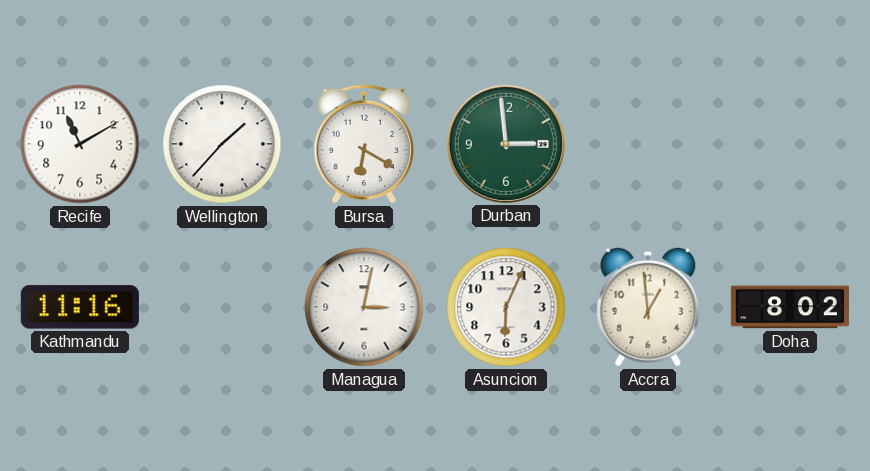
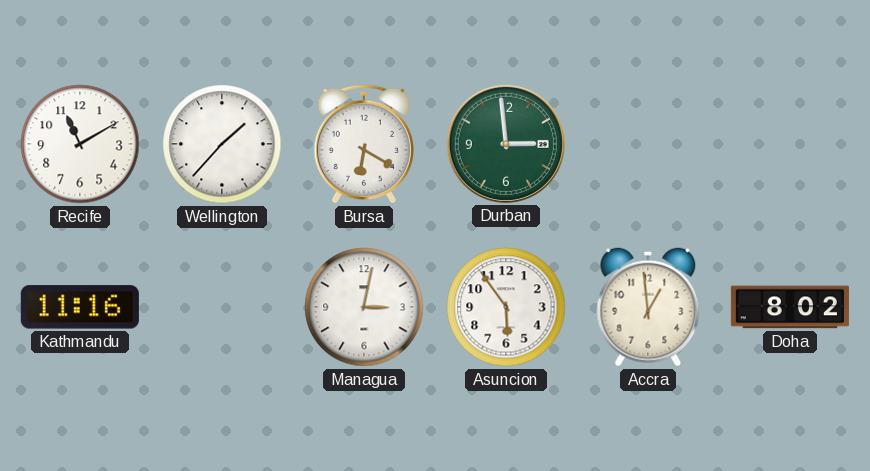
Asuncion: 6:04 -> 5:54
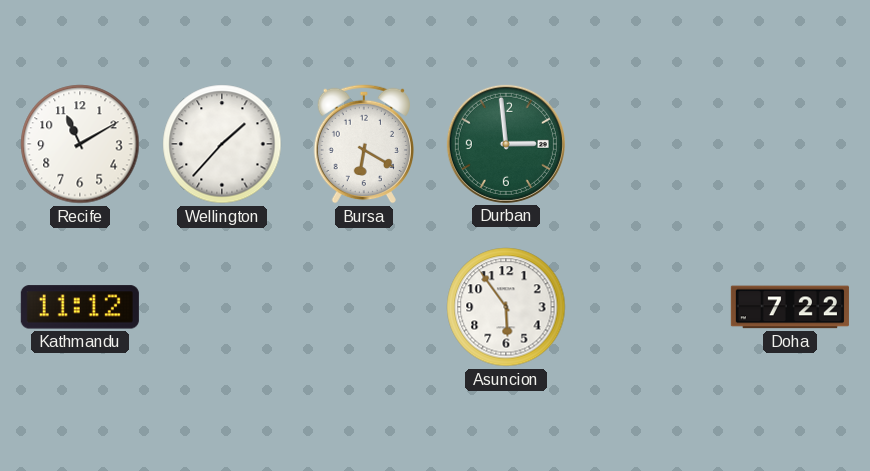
Kathmandu: 11:16 -> 11:12
Managua: 3:02 -> none
Accra: 12:59 -> none
Doha: 8:02 -> 7:22
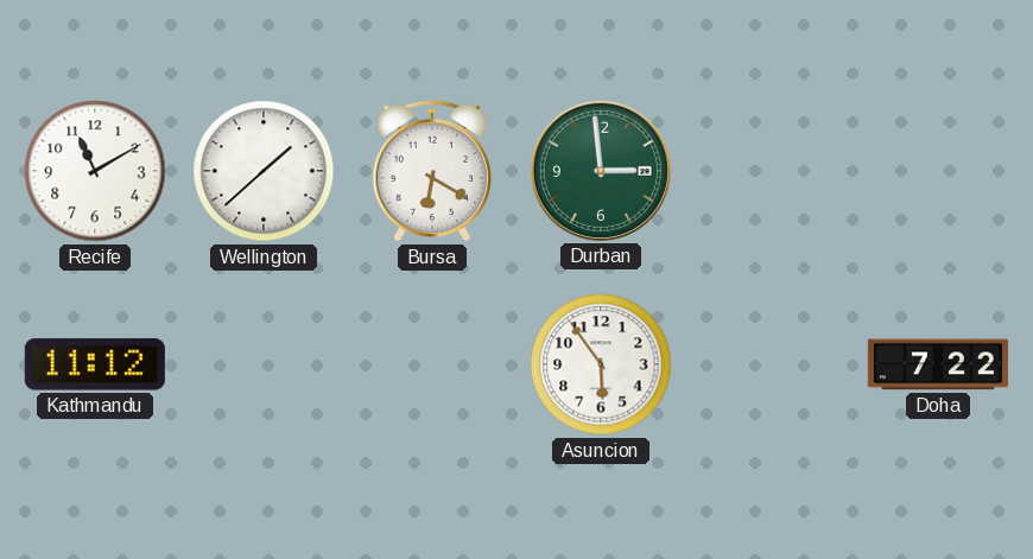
Wellington: 1:37 -> 1:38
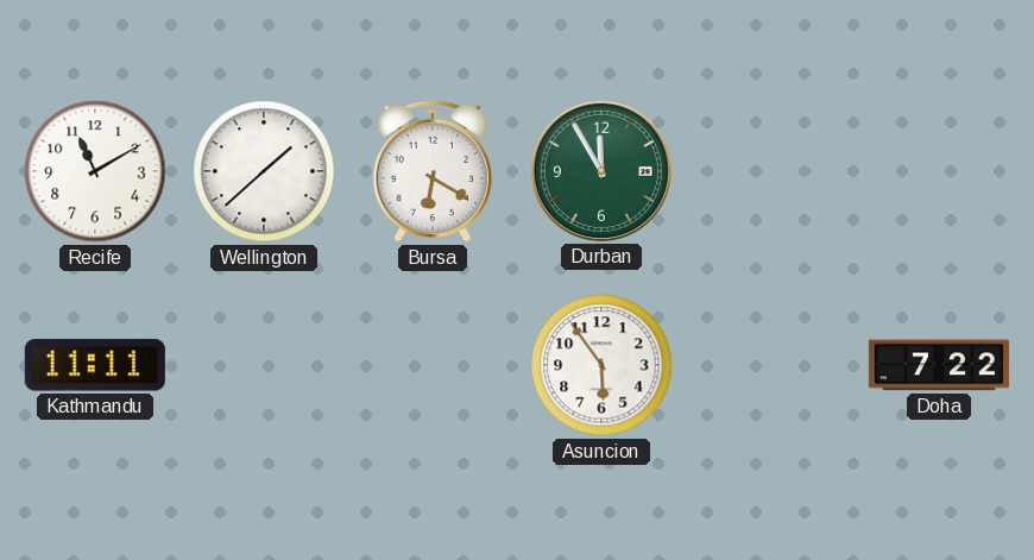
Durban: 2:59 -> 11:55
Kathmandu: 11:12 -> 11:11
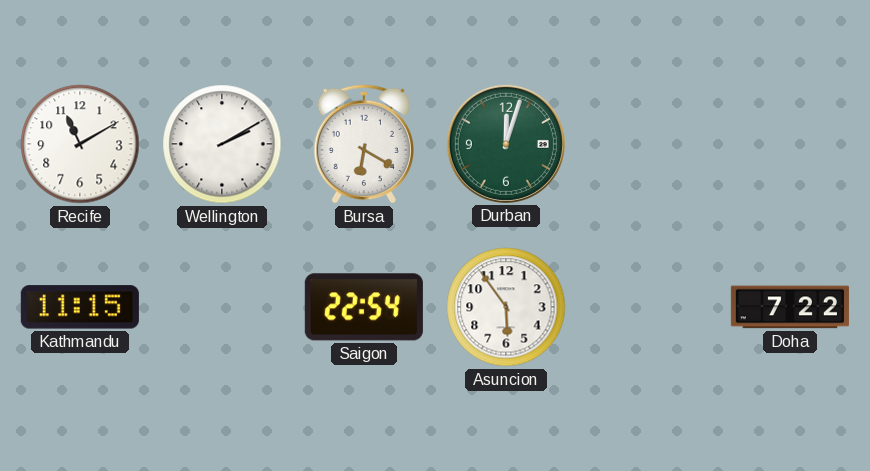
Wellington: 1:38 -> 2:10
Durban: 11:55 -> 12:03
Kathmandu: 11:11 -> 11:15
Saigon: none -> 22:54
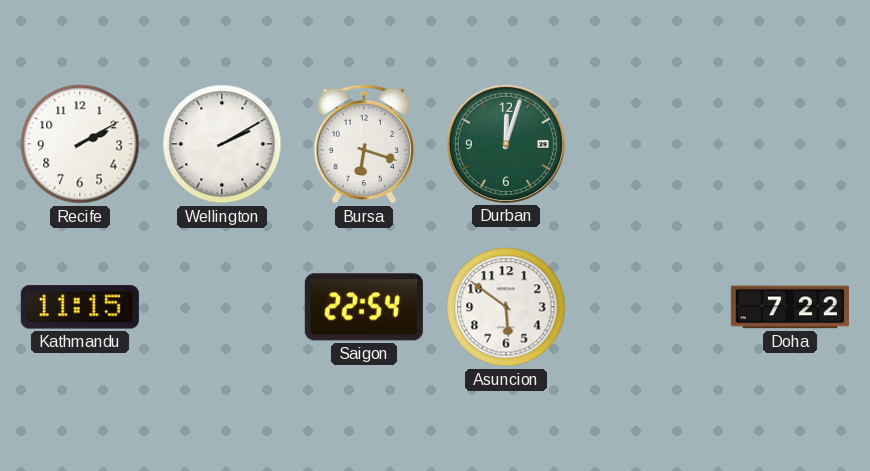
Recife: 11:10 -> 2:10
Bursa: 6:20 -> 6:18
Asuncion: 5:54 -> 5:51
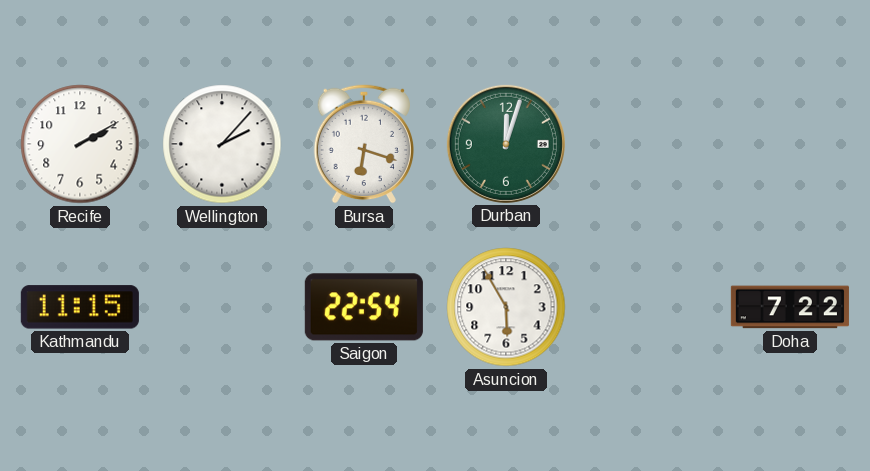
Wellington: 2:10 -> 2:07
Asuncion: 5:51 -> 5:55
